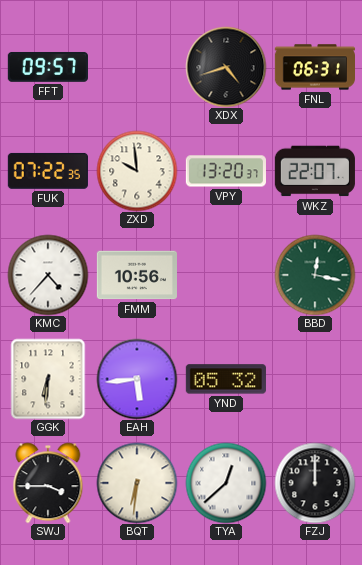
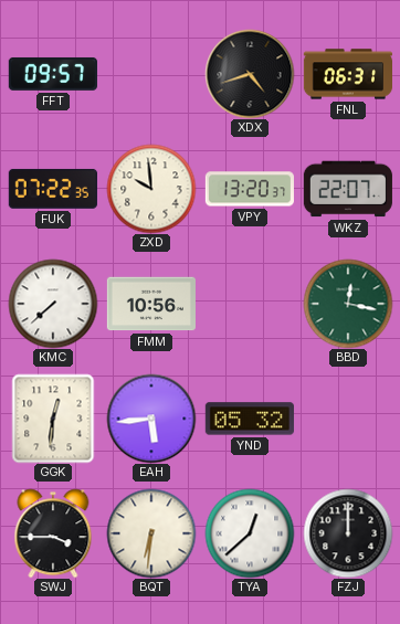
KMC: 4:37 -> 7:38
GGK: 6:31 -> 12:31
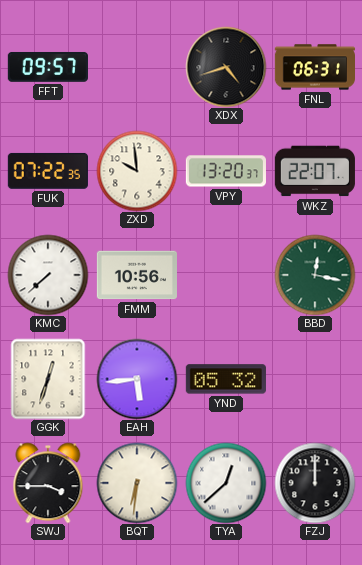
GGK: 12:31 -> 12:33
